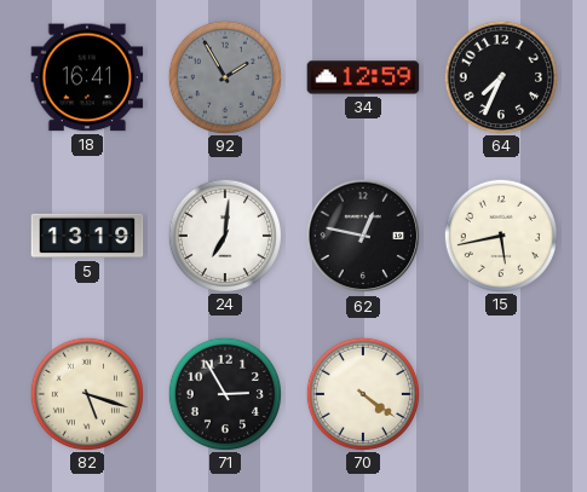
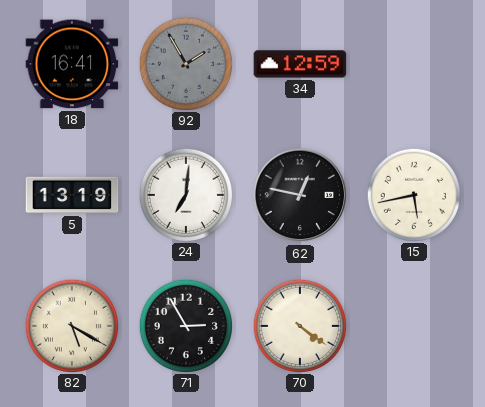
64: 7:34 -> none
82: 5:18 -> 5:20
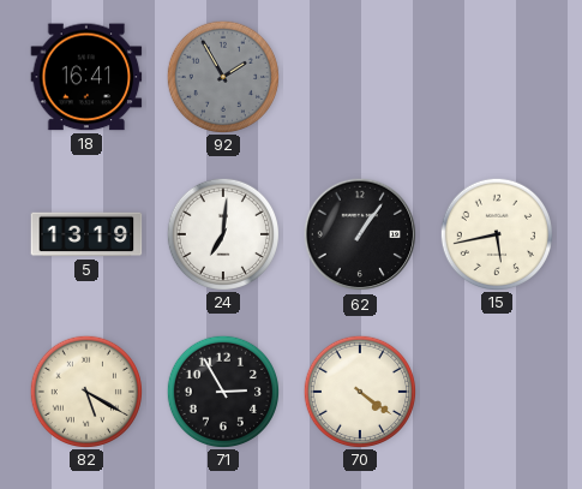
34: 12:59 -> none
62: 12:47 -> 1:06
